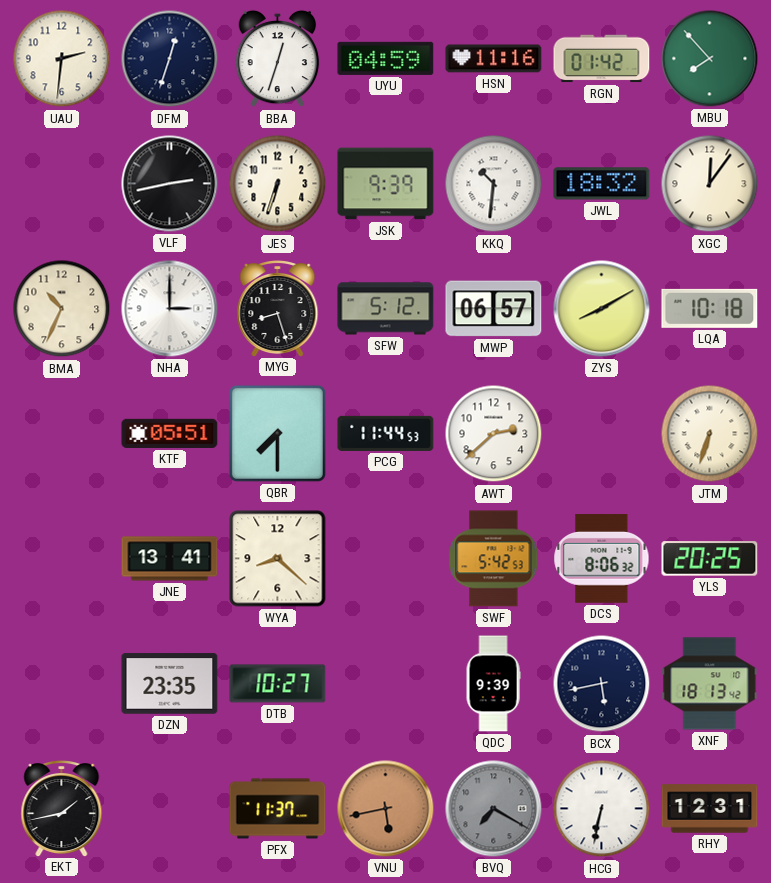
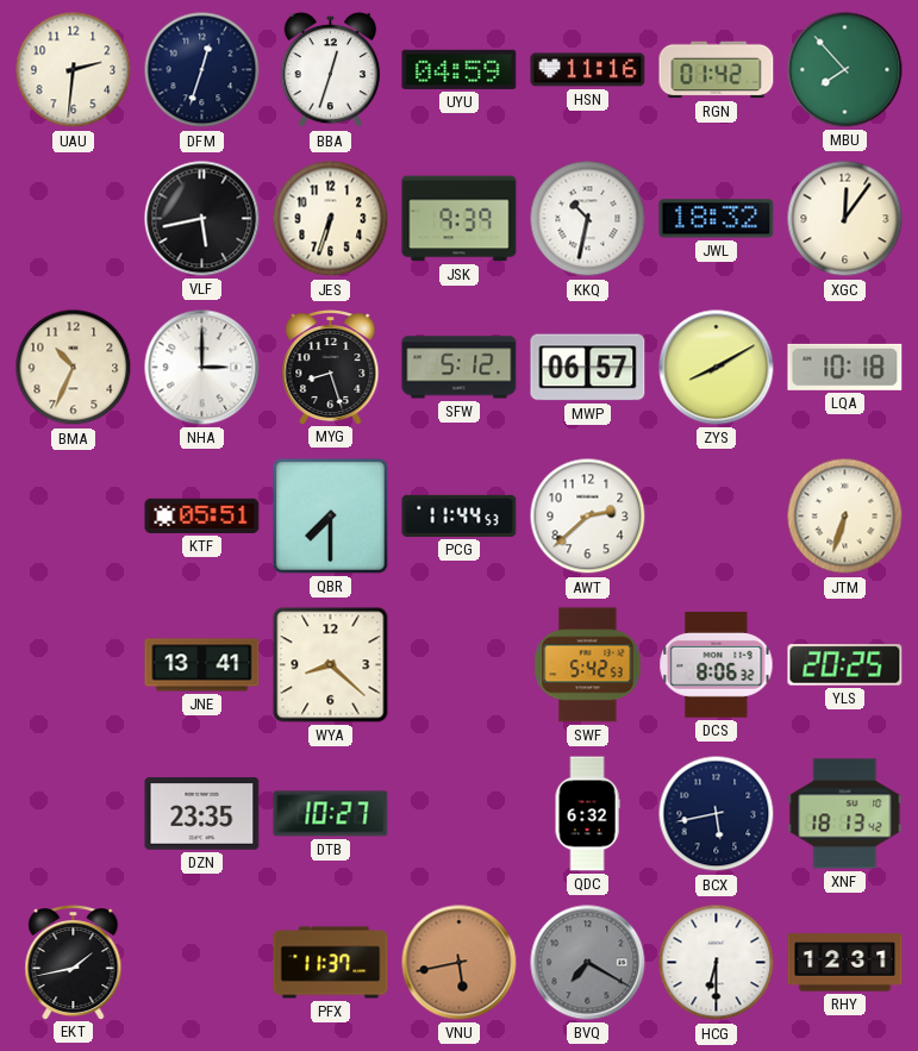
VLF: 2:43 -> 5:43
KKQ: 10:31 -> 10:32
QDC: 9:39 -> 6:32
HCG: 6:32 -> 6:30
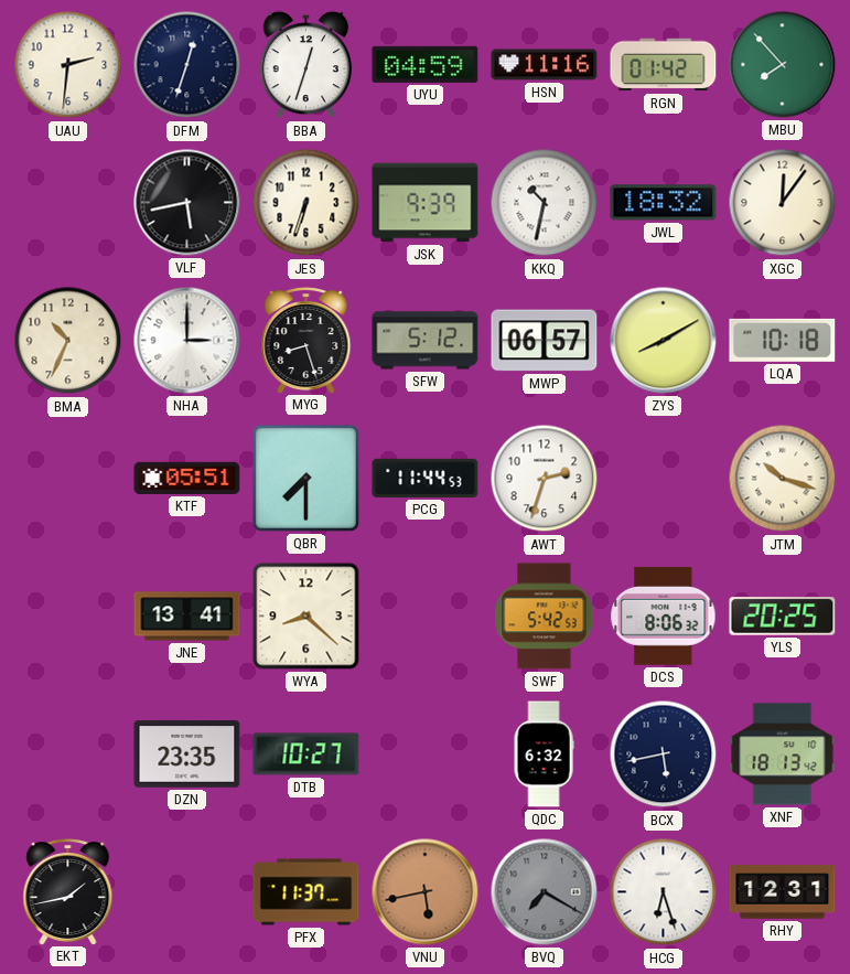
AWT: 2:38 -> 2:33
JTM: 6:33 -> 10:18
HCG: 6:30 -> 6:27
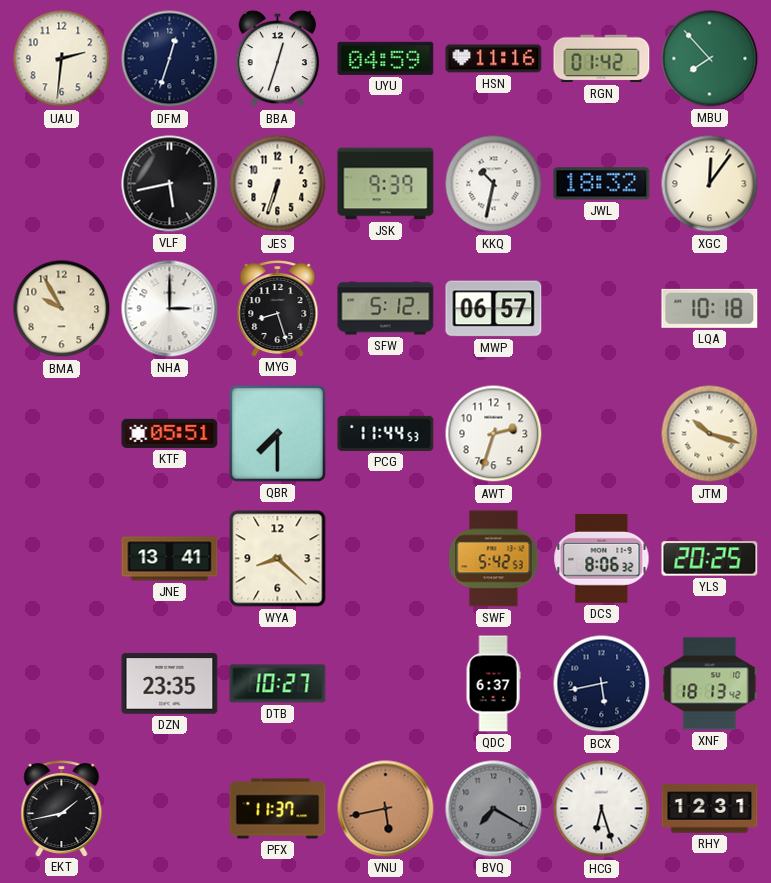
BMA: 10:34 -> 9:55
ZYS: 8:10 -> none
QDC: 6:32 -> 6:37
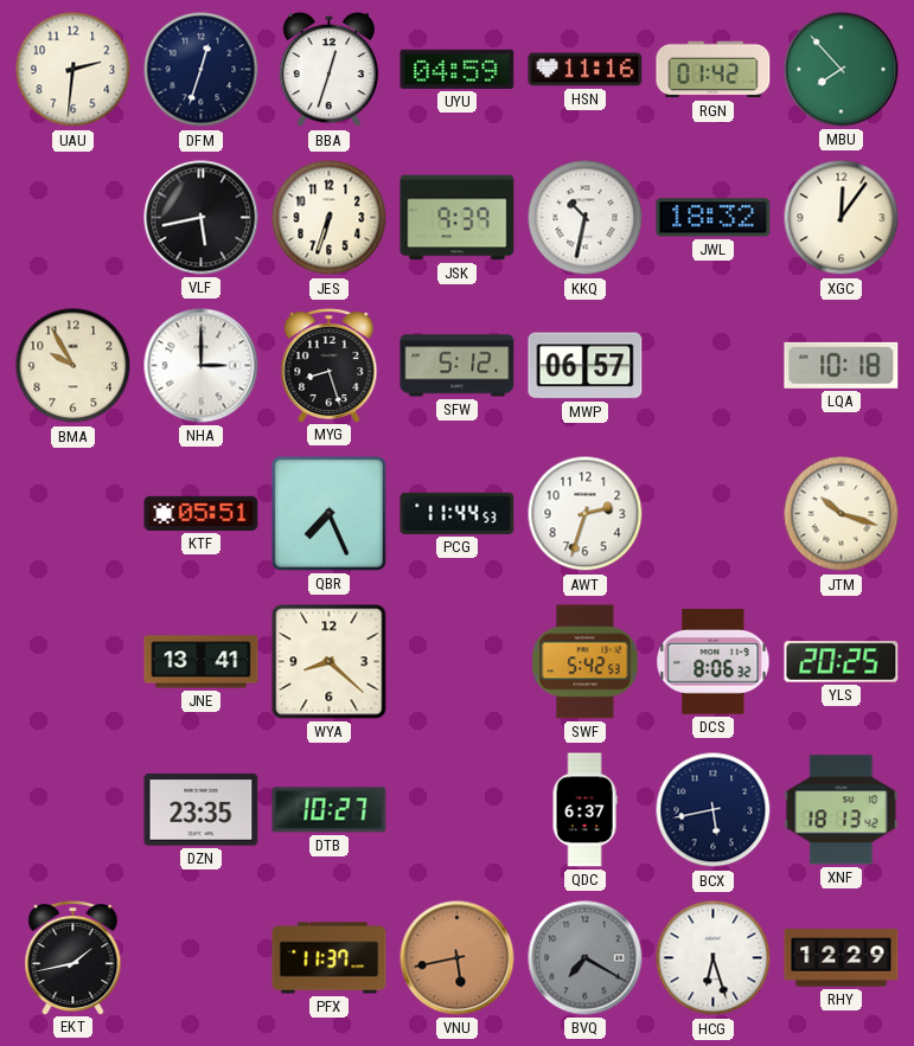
QBR: 7:30 -> 7:26
RHY: 12:31 -> 12:29
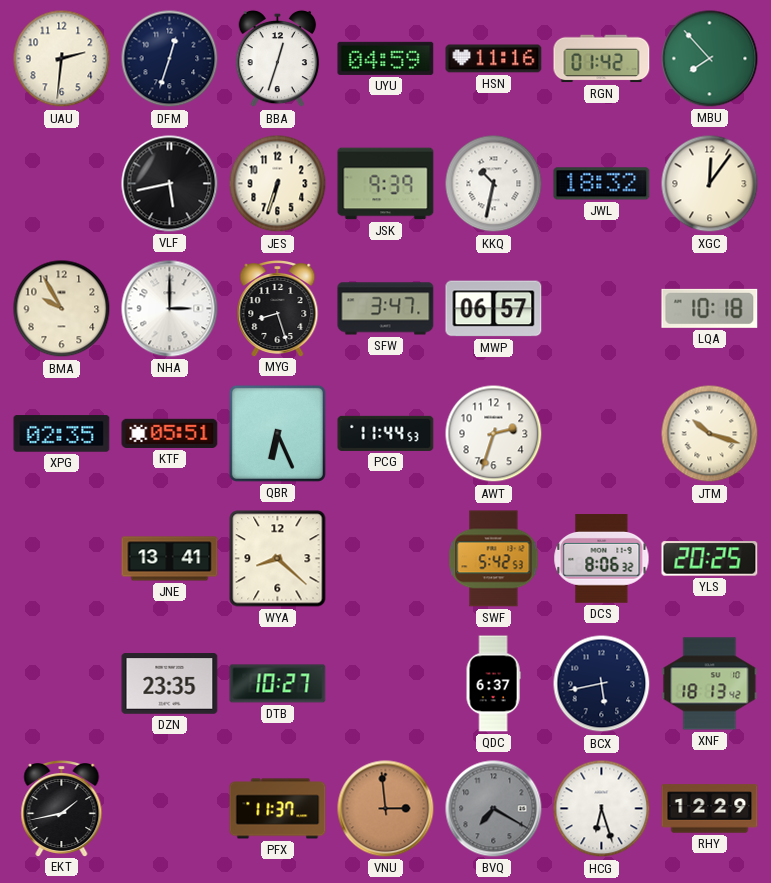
SFW: 5:12 -> 3:47
XPG: none -> 02:35
QBR: 7:26 -> 6:26
VNU: 5:43 -> 2:59
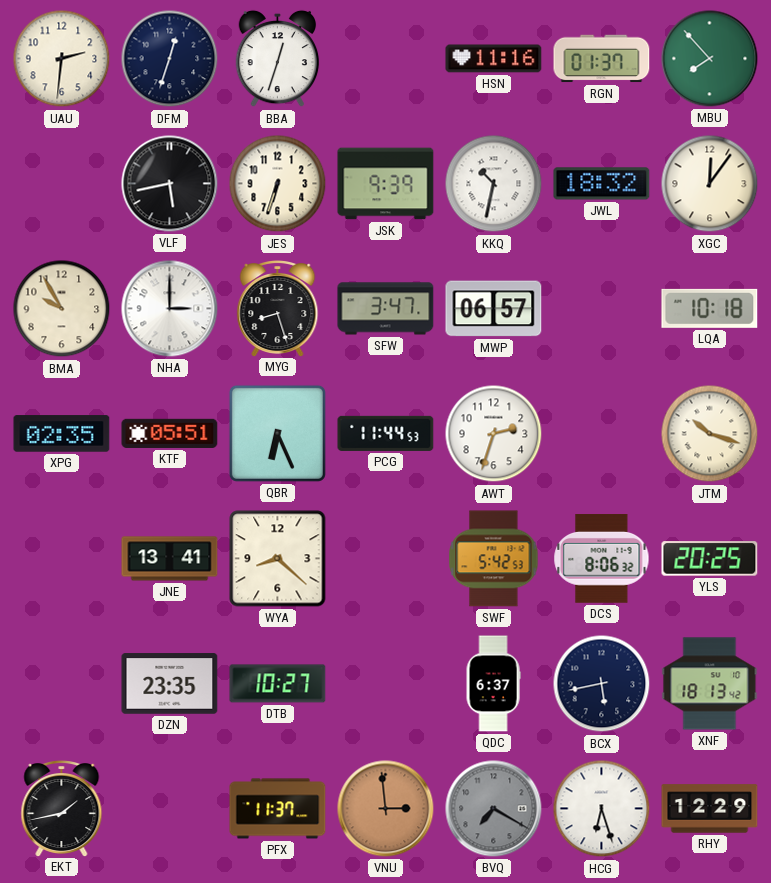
UYU: 04:59 -> none
RGN: 01:42 -> 01:37
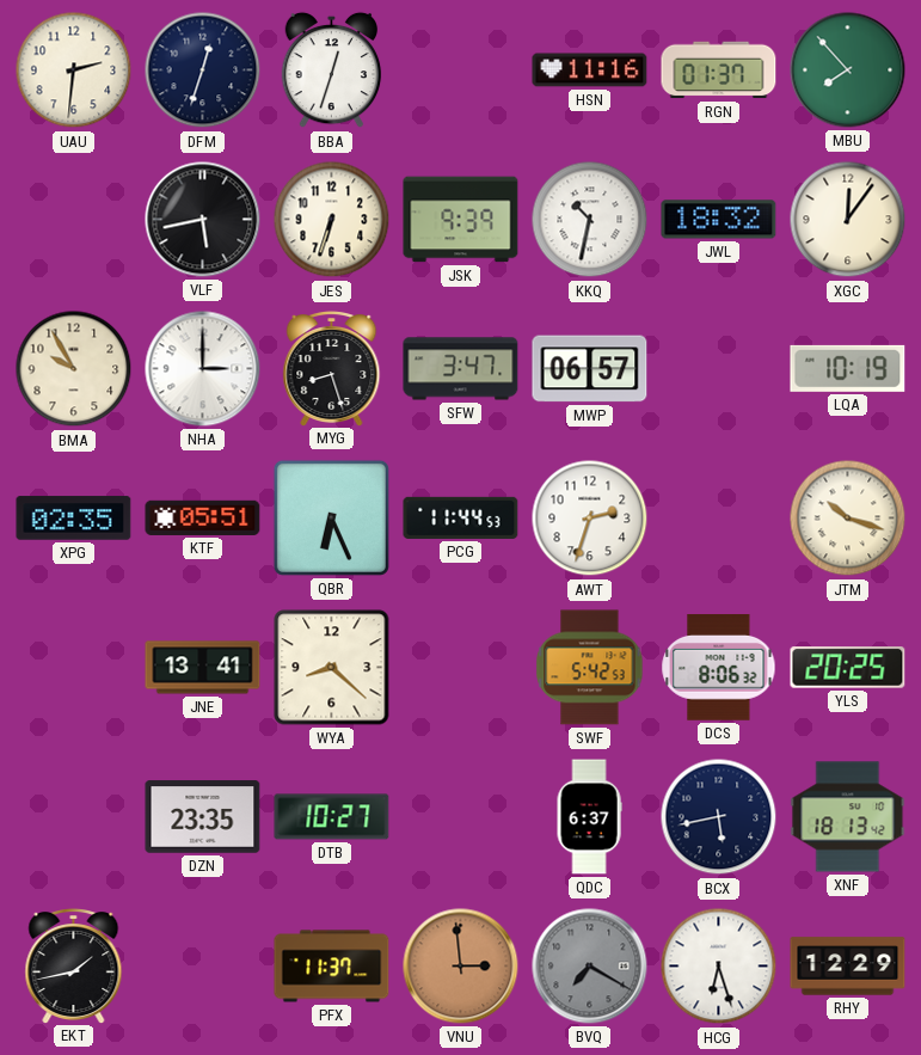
LQA: 10:18 -> 10:19
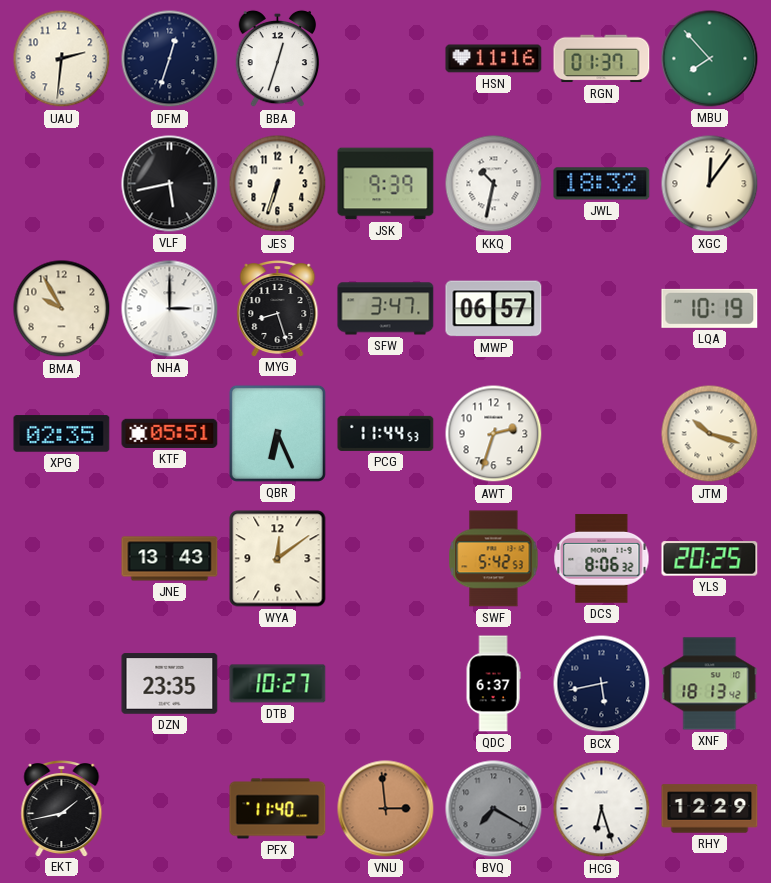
JNE: 13:41 -> 13:43
WYA: 8:22 -> 12:09
PFX: 11:37 -> 11:40
